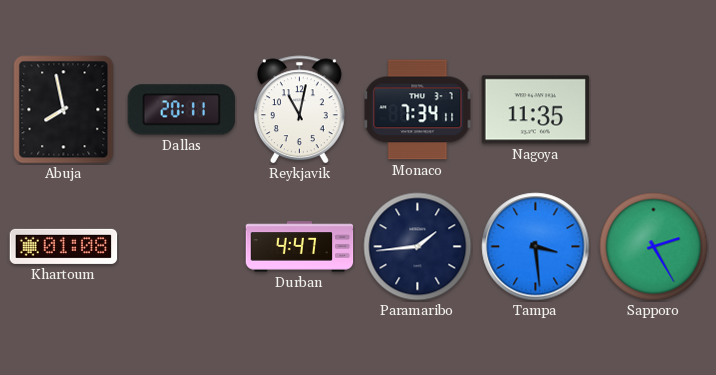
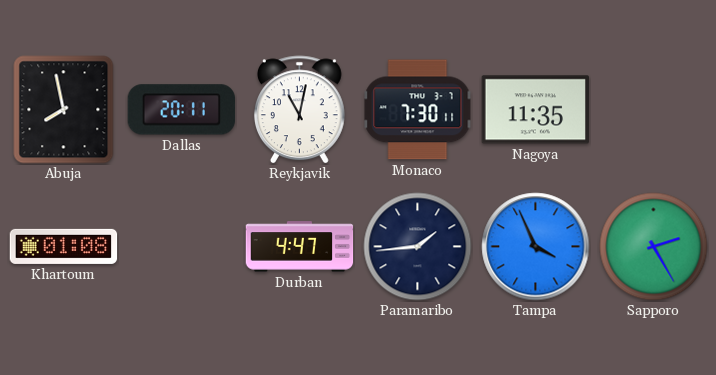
Monaco: 7:34 -> 7:30
Tampa: 3:29 -> 3:56
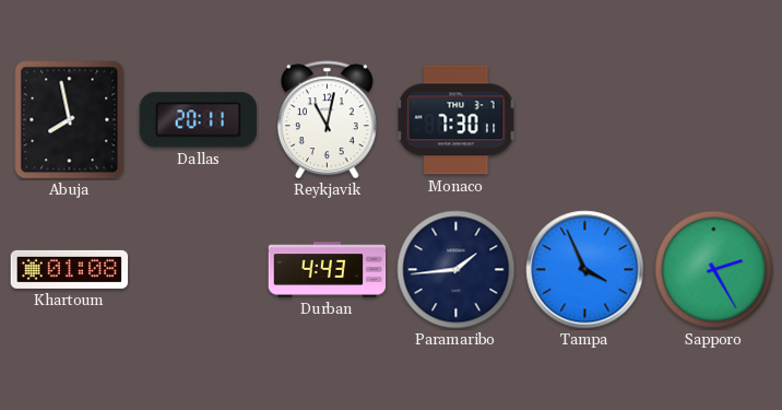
Nagoya: 11:35 -> none
Durban: 4:47 -> 4:43
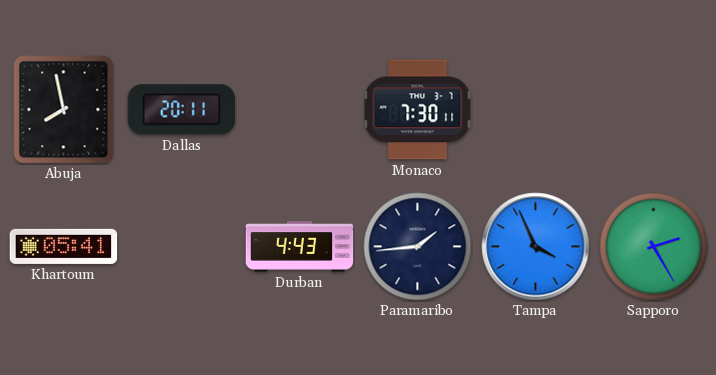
Reykjavik: 11:02 -> none
Khartoum: 01:08 -> 05:41
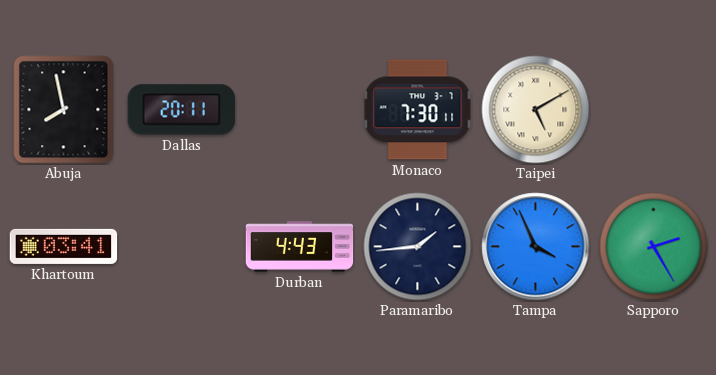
Taipei: none -> 5:10
Khartoum: 05:41 -> 03:41
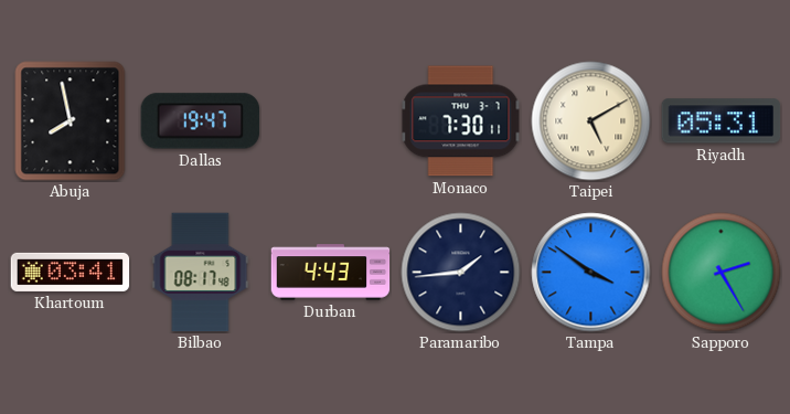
Dallas: 20:11 -> 19:47
Riyadh: none -> 05:31
Bilbao: none -> 08:17
Tampa: 3:56 -> 3:51
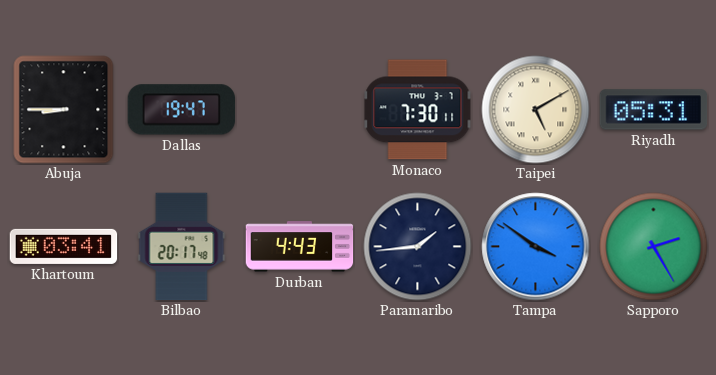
Abuja: 7:58 -> 8:45
Bilbao: 08:17 -> 20:17
